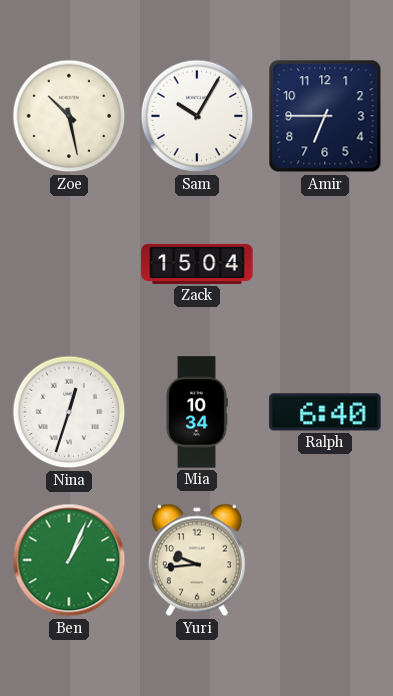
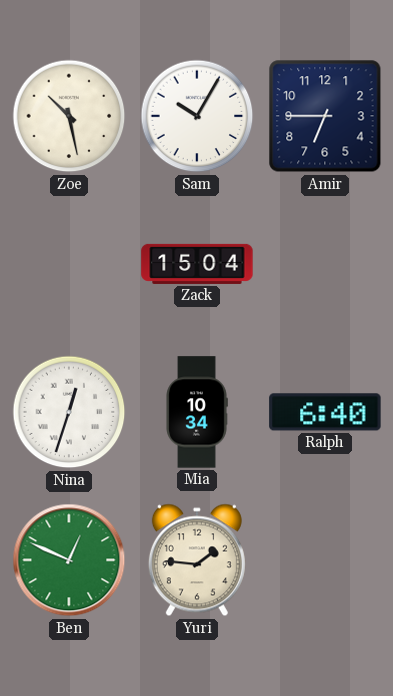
Ben: 1:04 -> 12:49
Yuri: 9:44 -> 1:46
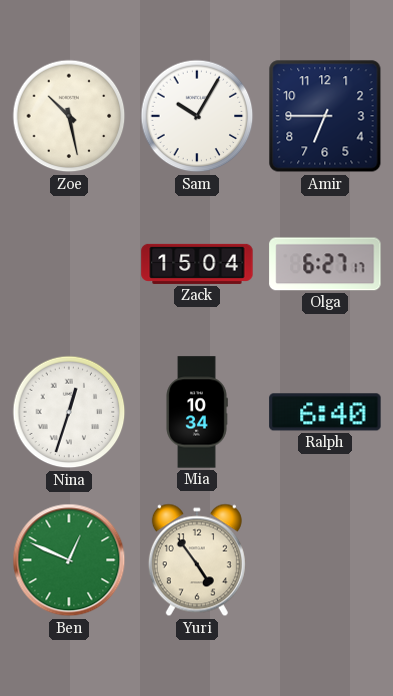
Olga: none -> 6:27
Yuri: 1:46 -> 4:54
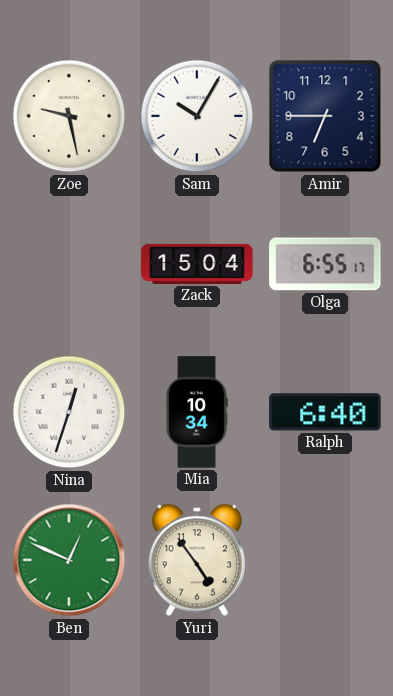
Zoe: 10:28 -> 9:28
Olga: 6:27 -> 6:55
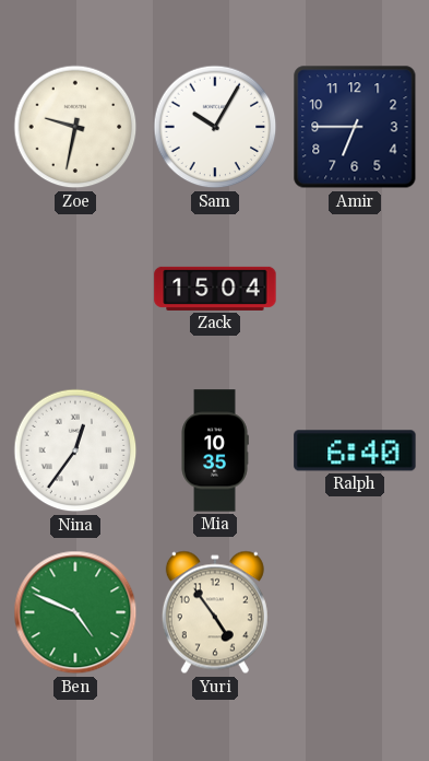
Zoe: 9:28 -> 9:32
Olga: 6:55 -> none
Nina: 12:33 -> 12:36
Mia: 10:34 -> 10:35
Ben: 12:49 -> 4:49
